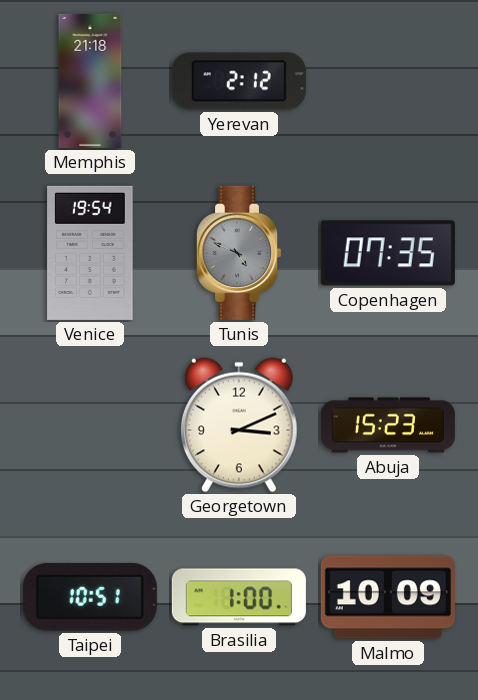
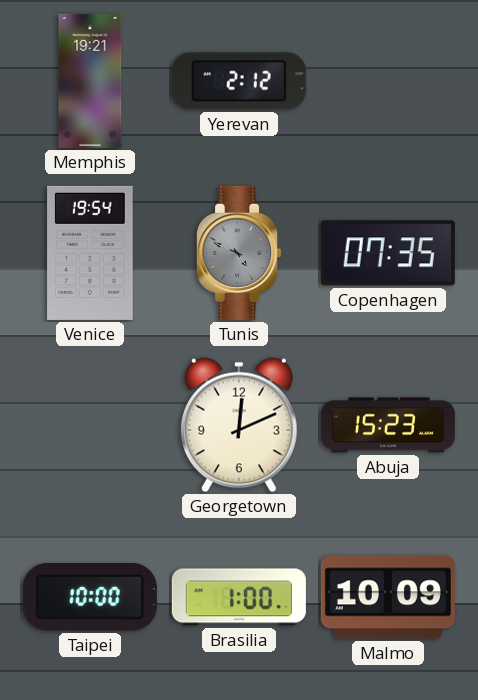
Memphis: 21:18 -> 19:21
Georgetown: 3:11 -> 12:11
Taipei: 10:51 -> 10:00
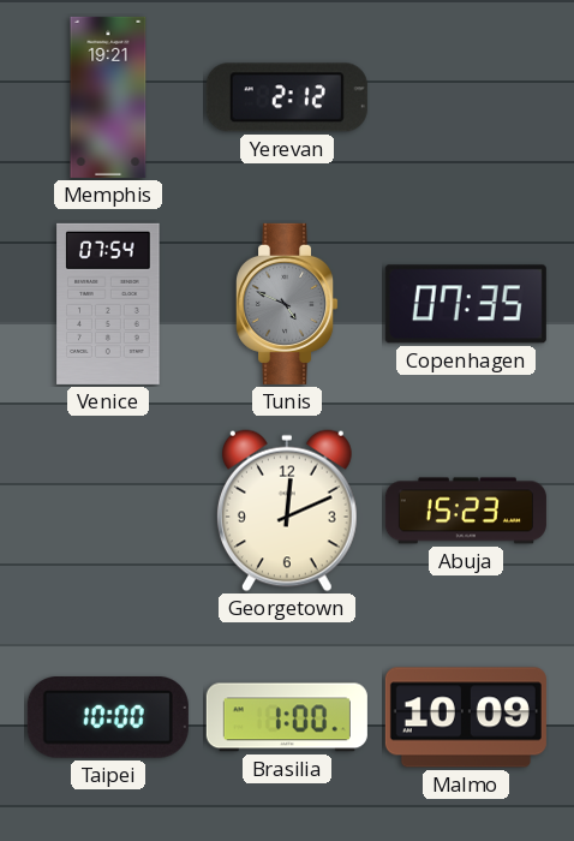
Venice: 19:54 -> 07:54
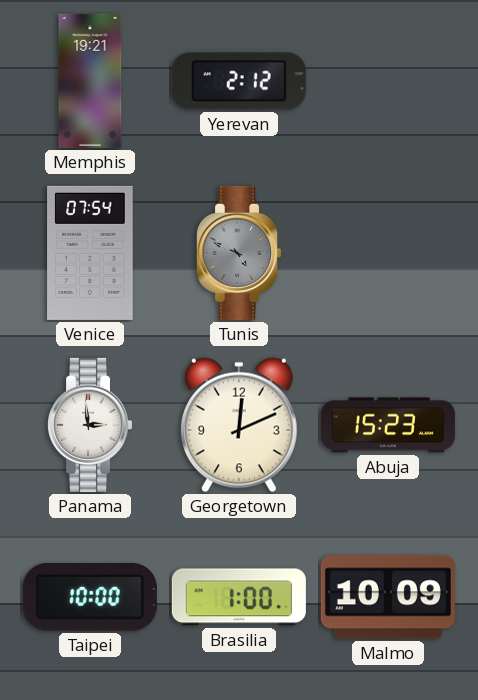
Copenhagen: 07:35 -> none
Panama: none -> 2:59
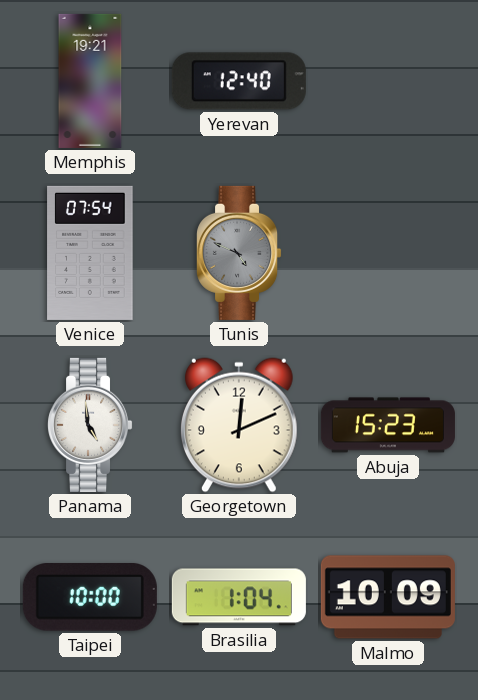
Yerevan: 2:12 -> 12:40
Panama: 2:59 -> 4:59
Brasilia: 1:00 -> 1:04
